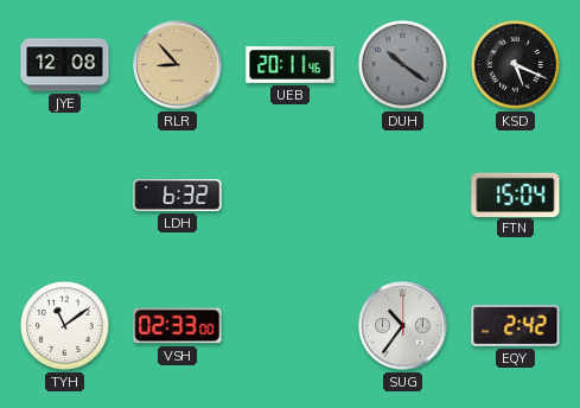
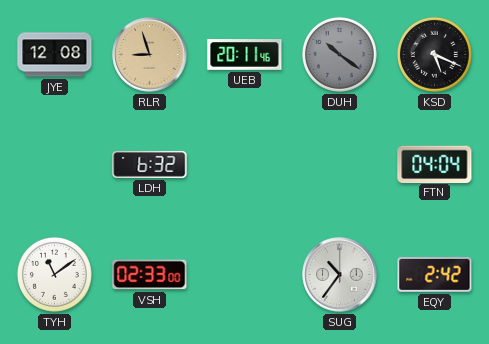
RLR: 8:53 -> 8:57
FTN: 15:04 -> 04:04
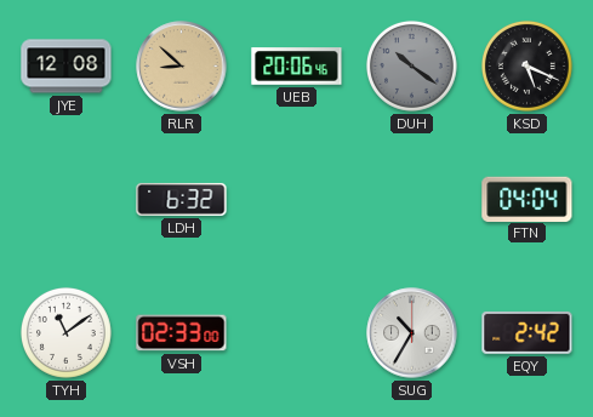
RLR: 8:57 -> 8:52
UEB: 20:11 -> 20:06
SUG: 10:36 -> 10:35
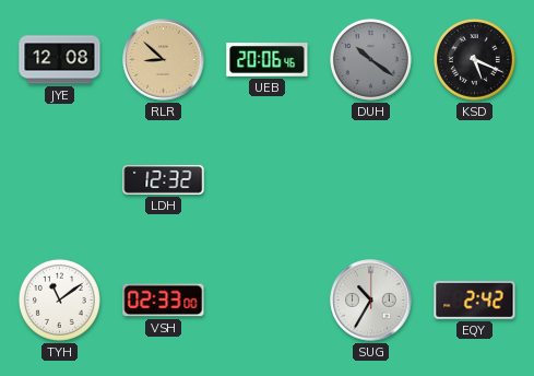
LDH: 6:32 -> 12:32
FTN: 04:04 -> none
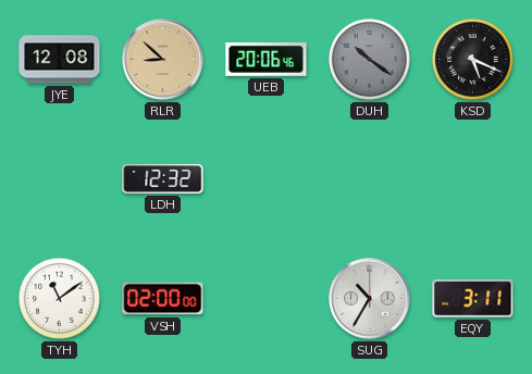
VSH: 02:33 -> 02:00
EQY: 2:42 -> 3:11
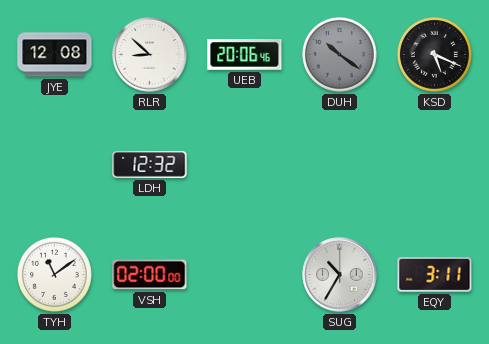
RLR dial: champagne -> white
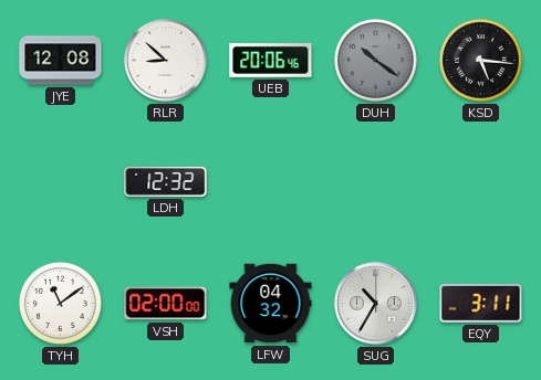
KSD: 5:19 -> 5:16
LFW: none -> 04:32
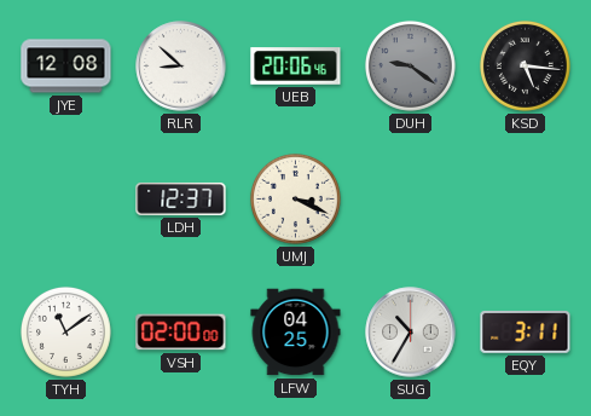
DUH: 10:21 -> 9:21
LDH: 12:32 -> 12:37
UMJ: none -> 3:19
LFW: 04:32 -> 04:25
